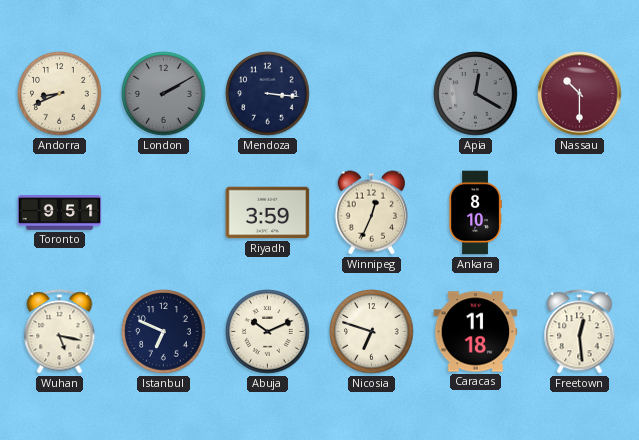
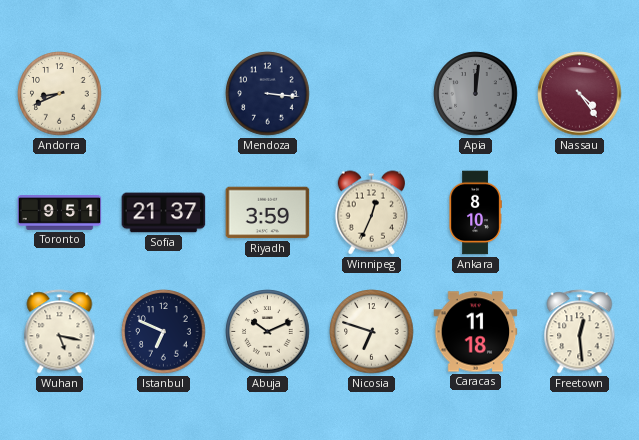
London: 2:10 -> none
Apia: 12:20 -> 12:01
Nassau: 10:30 -> 4:24
Sofia: none -> 21:37
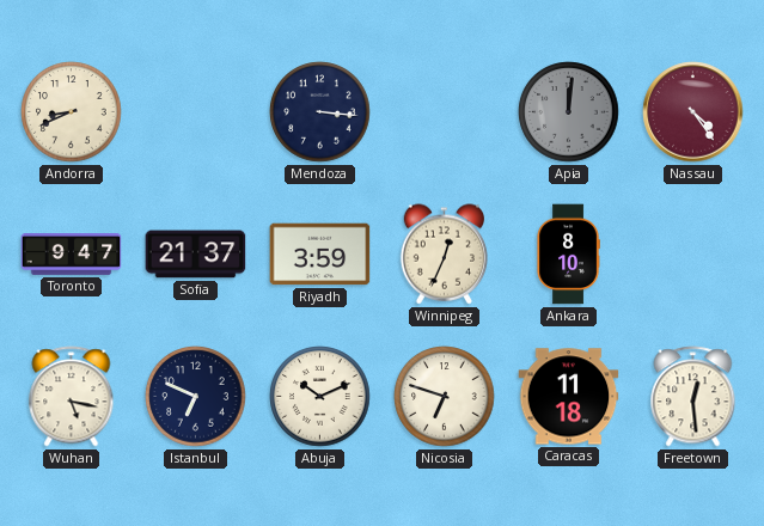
Toronto: 9:51 -> 9:47
